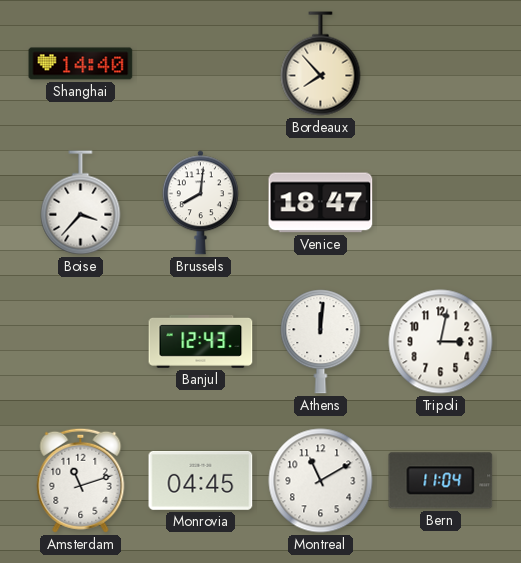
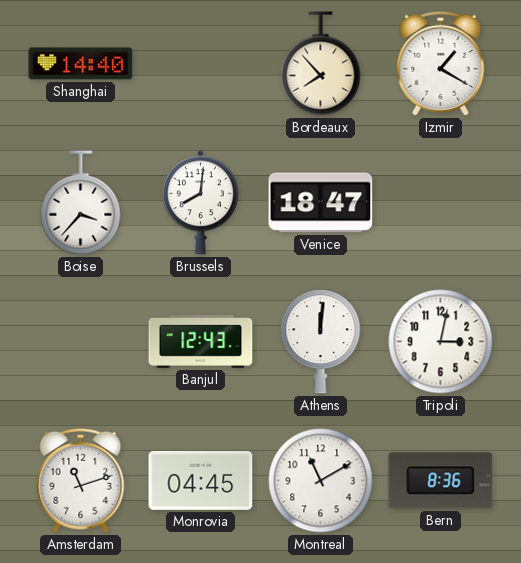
Izmir: none -> 1:20
Bern: 11:04 -> 8:36
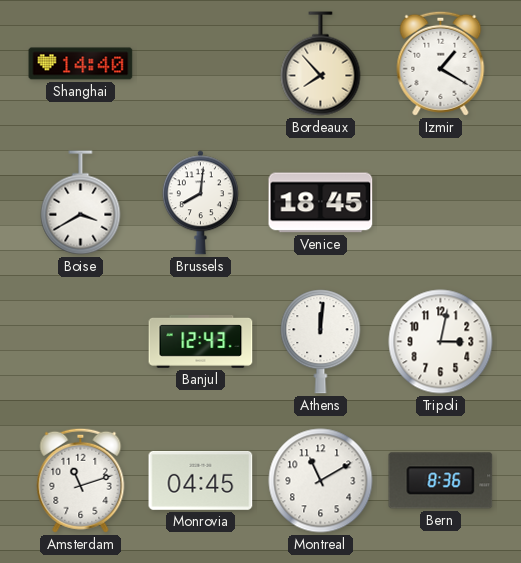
Boise: 3:37 -> 3:40
Venice: 18:47 -> 18:45
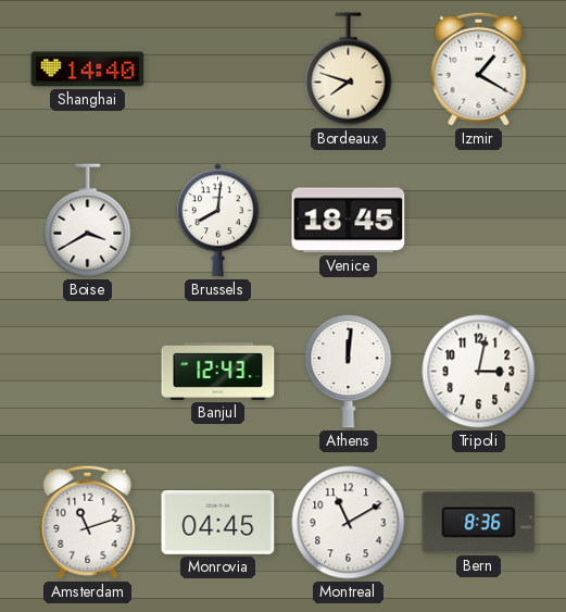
Bordeaux: 7:53 -> 7:48
